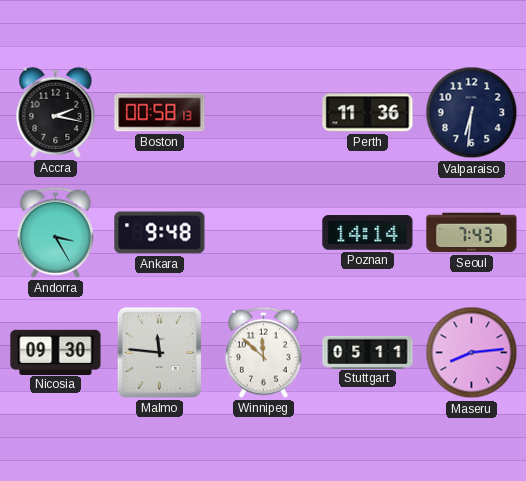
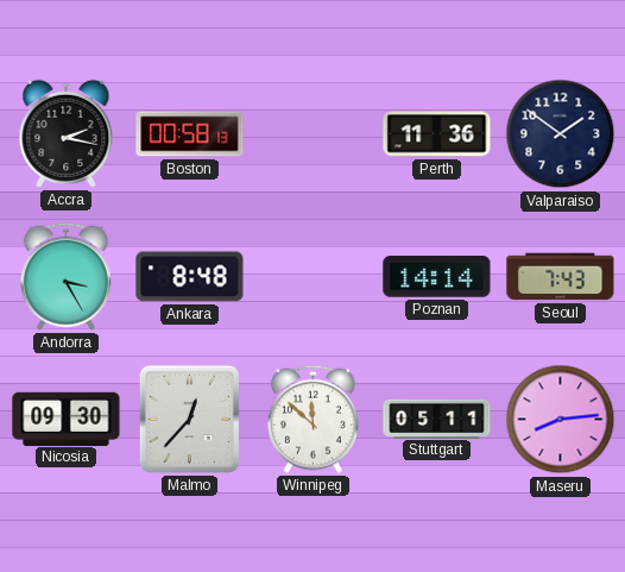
Valparaiso: 6:31 -> 1:51
Ankara: 9:48 -> 8:48
Malmo: 11:46 -> 12:37
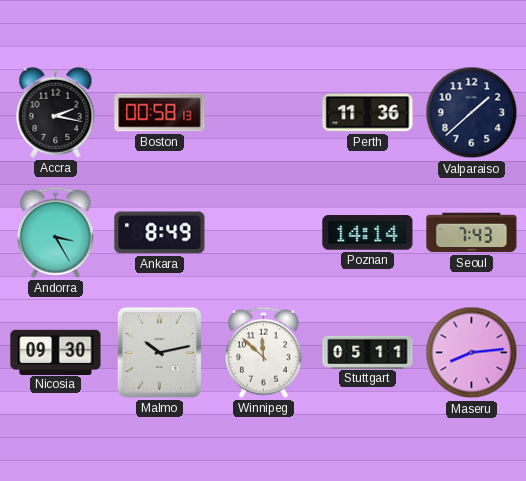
Valparaiso: 1:51 -> 1:38
Ankara: 8:48 -> 8:49
Malmo: 12:37 -> 10:13
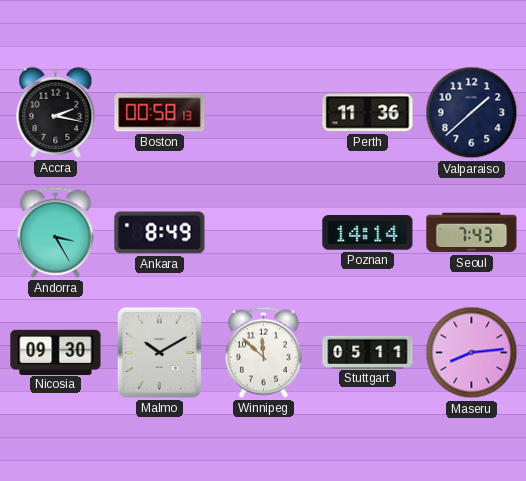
Malmo: 10:13 -> 10:10
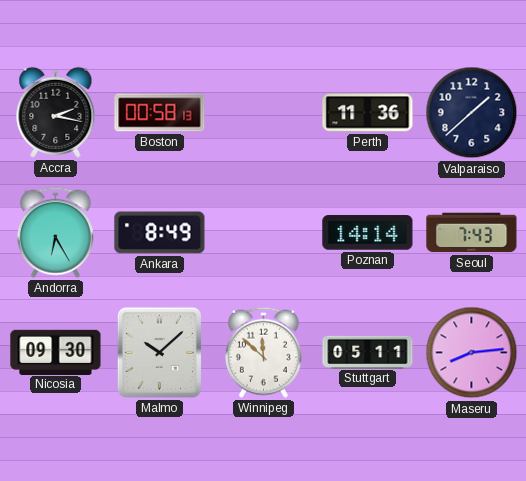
Andorra: 3:25 -> 6:25
Malmo: 10:10 -> 10:08
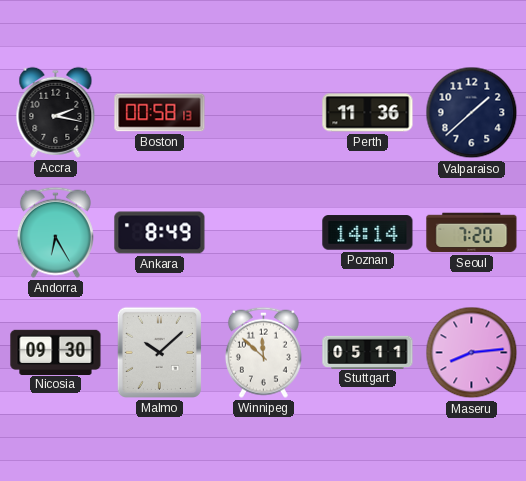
Seoul: 7:43 -> 7:20
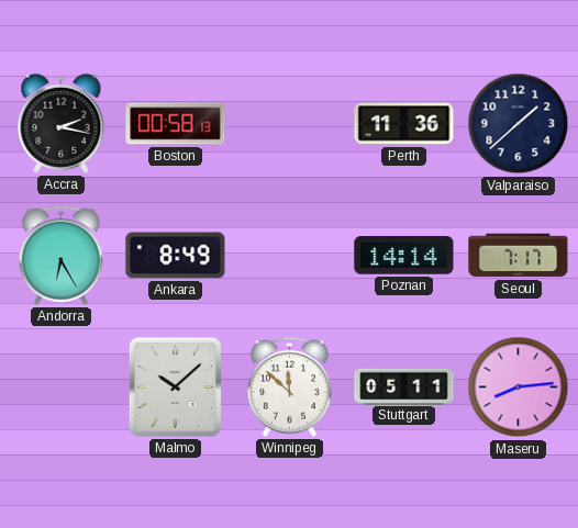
Seoul: 7:20 -> 7:17
Nicosia: 09:30 -> none
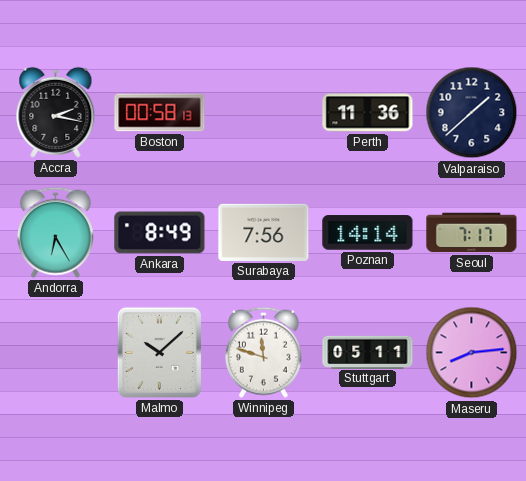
Surabaya: none -> 7:56
Winnipeg: 11:52 -> 11:48
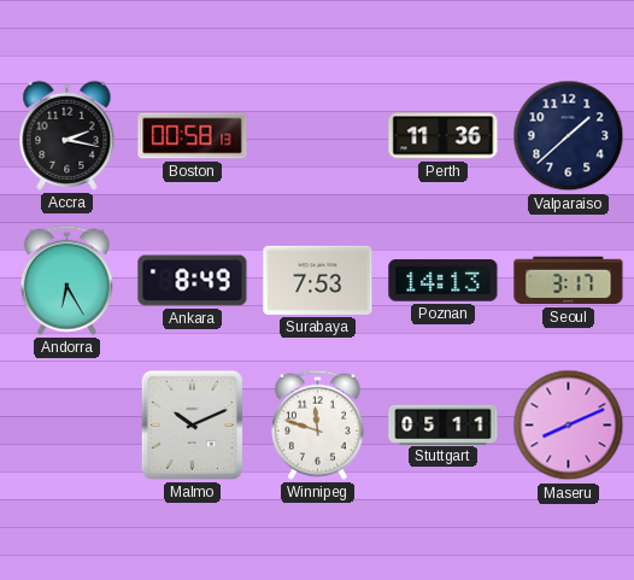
Surabaya: 7:56 -> 7:53
Poznan: 14:14 -> 14:13
Seoul: 7:17 -> 3:17
Malmo: 10:08 -> 10:11
Maseru: 8:14 -> 8:11
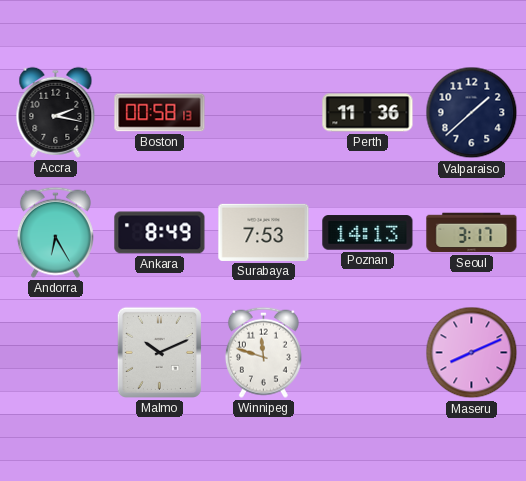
Stuttgart: 05:11 -> none
